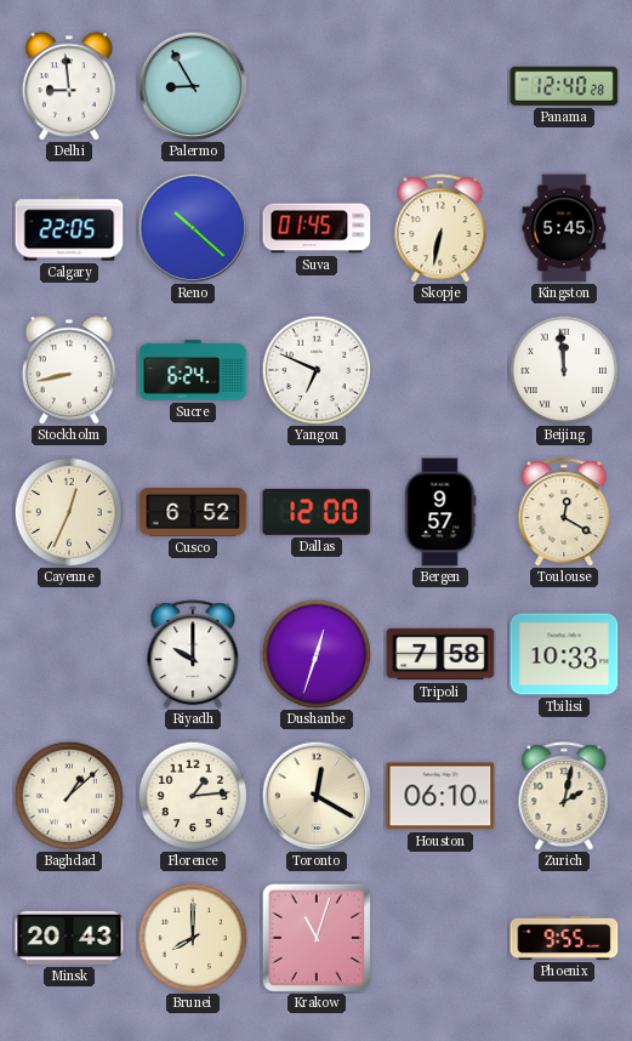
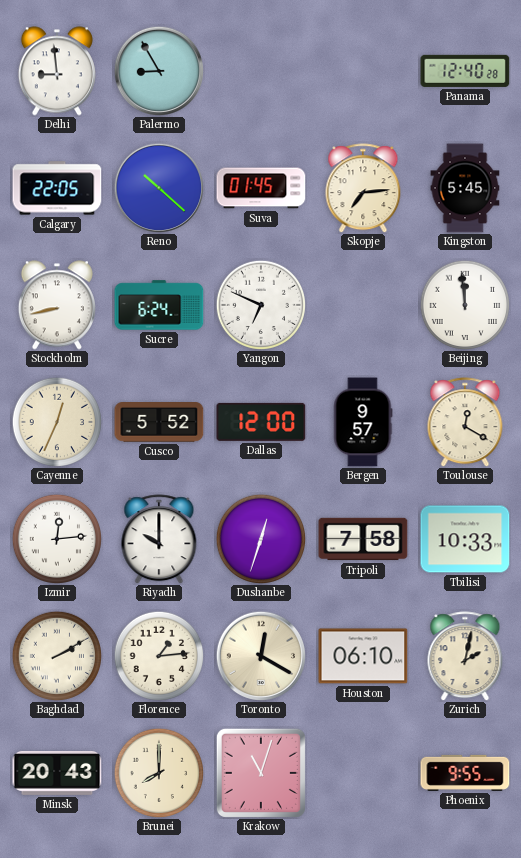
Skopje: 6:32 -> 7:14
Cusco: 6:52 -> 5:52
Izmir: none -> 12:14
Baghdad: 1:08 -> 2:10
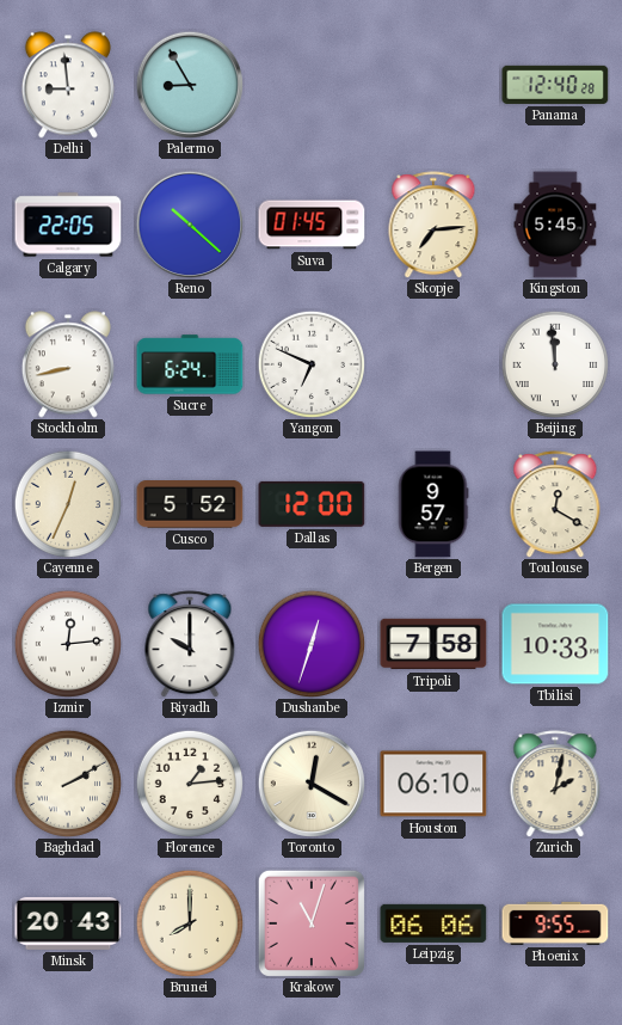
Leipzig: none -> 06:06
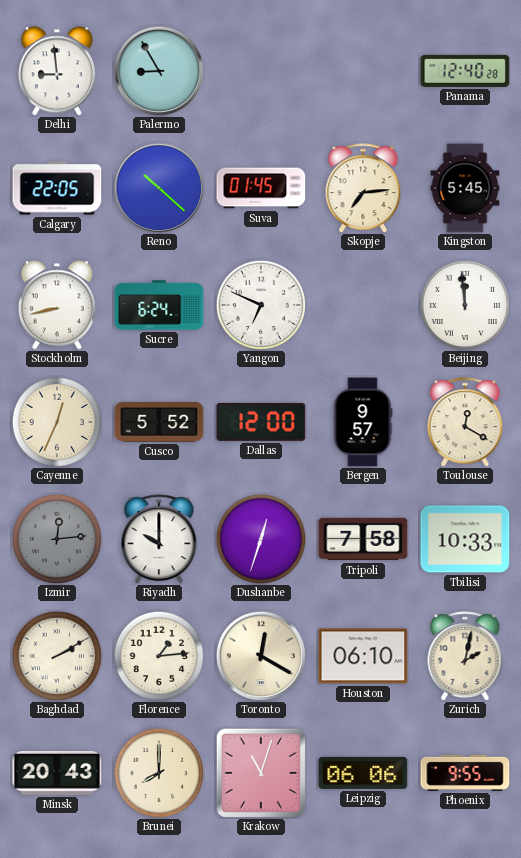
Izmir dial: white -> grey
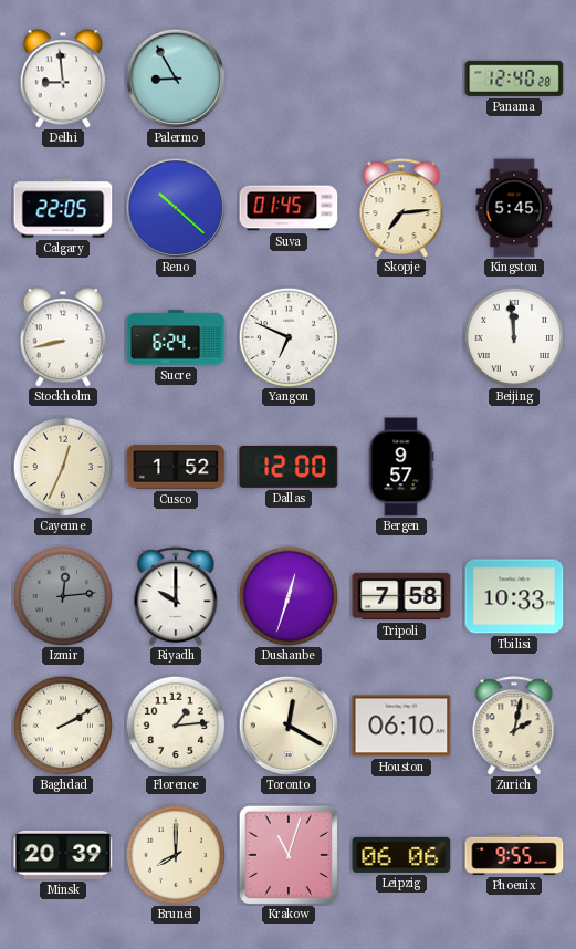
Cusco: 5:52 -> 1:52
Toulouse: 12:20 -> none
Minsk: 20:43 -> 20:39
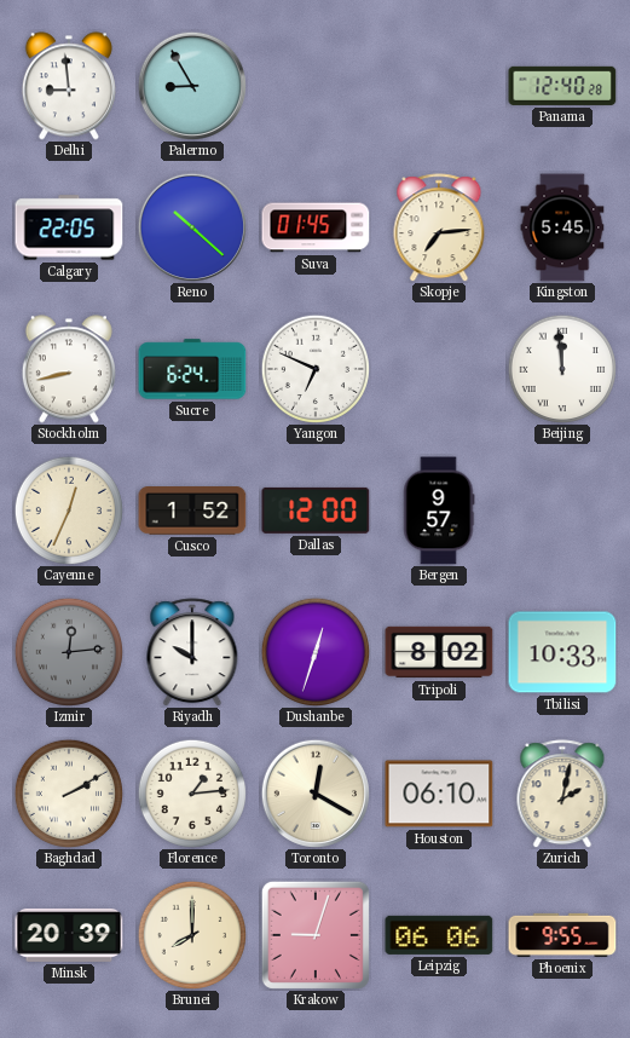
Tripoli: 7:58 -> 8:02
Krakow: 11:03 -> 9:03
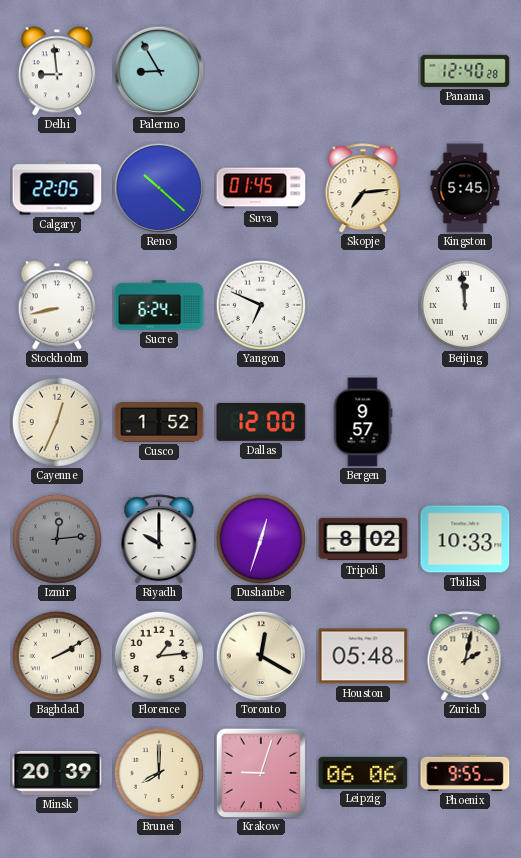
Houston: 06:10 -> 05:48
